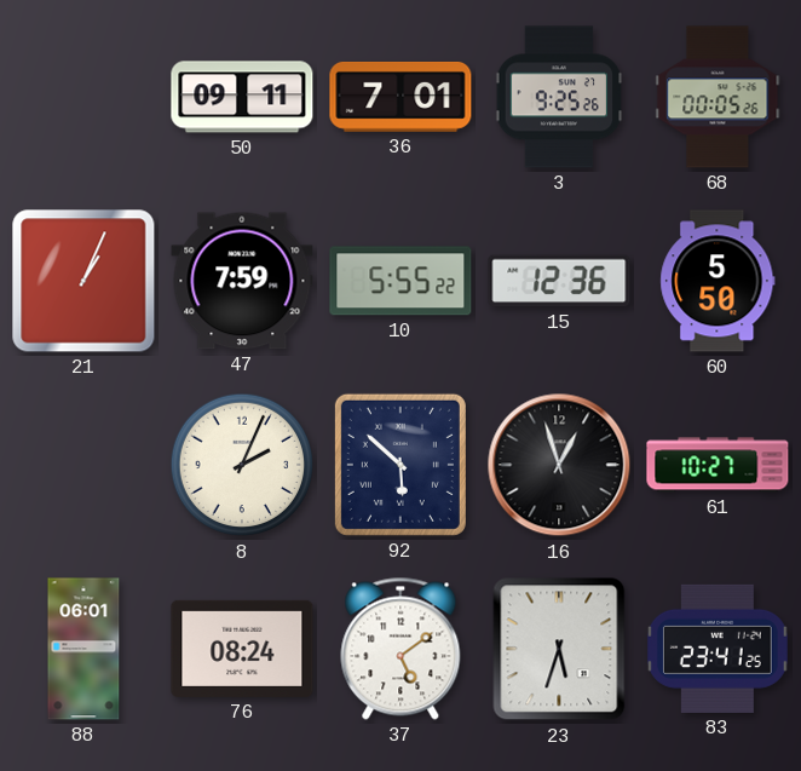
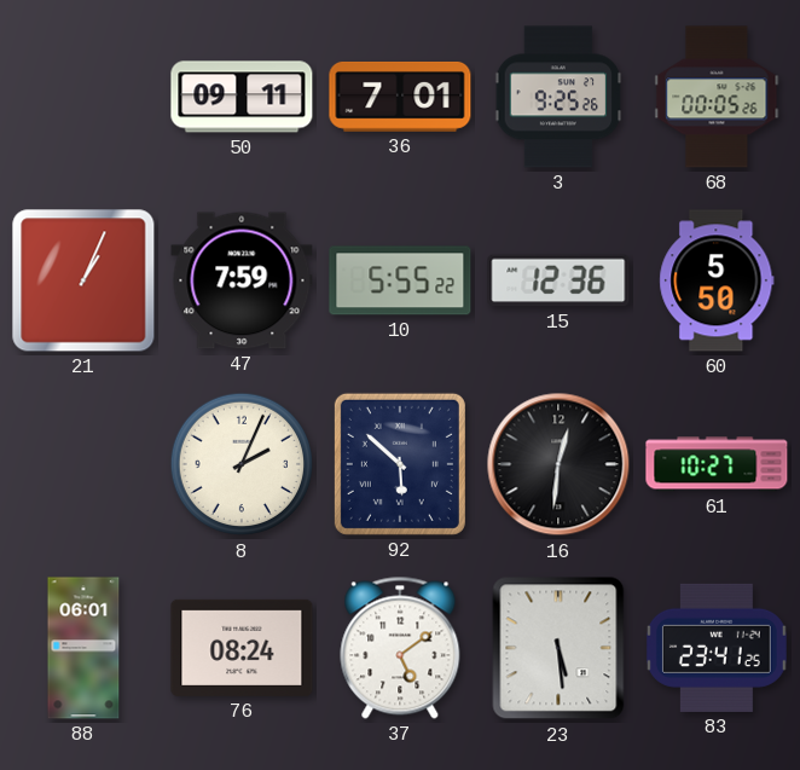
16: 12:57 -> 12:31
23: 5:33 -> 5:29
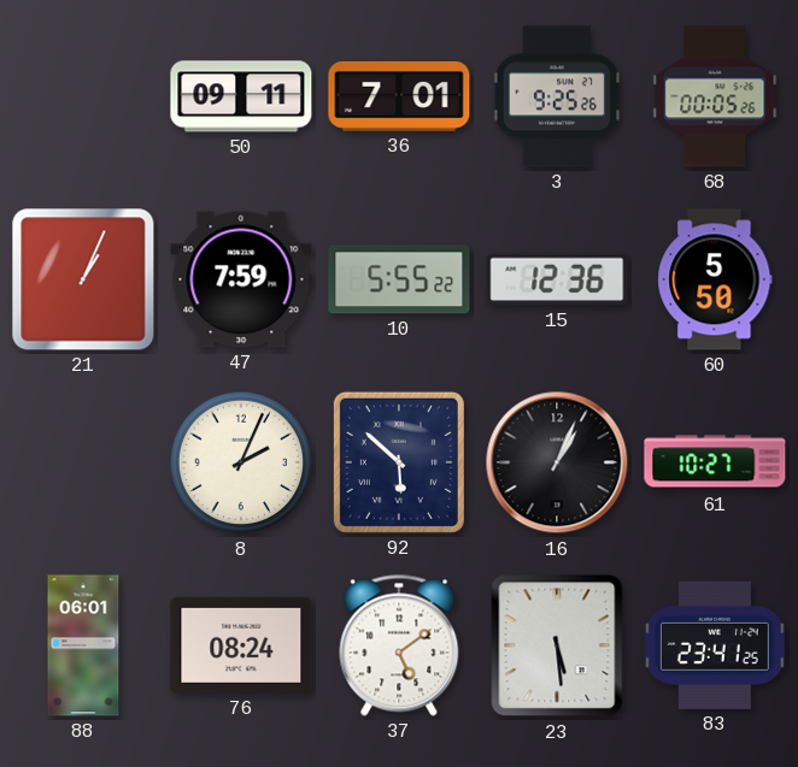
16: 12:31 -> 1:04
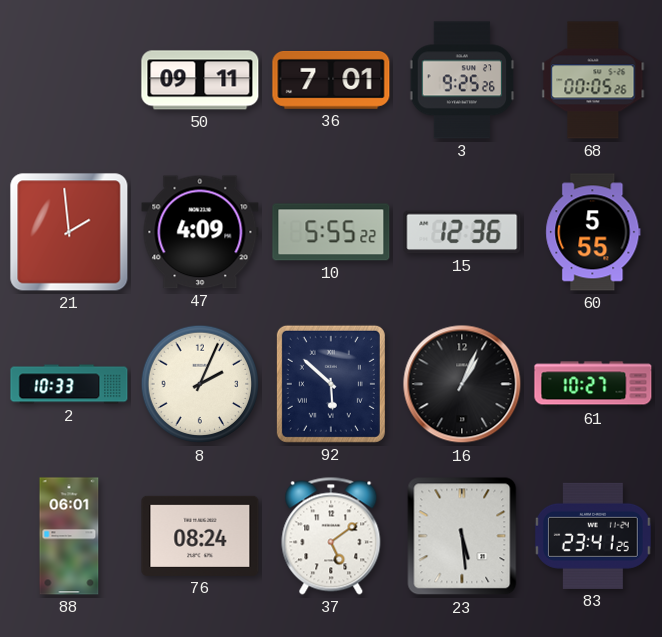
21: 1:04 -> 1:59
47: 7:59 -> 4:09
60: 5:50 -> 5:55
2: none -> 10:33
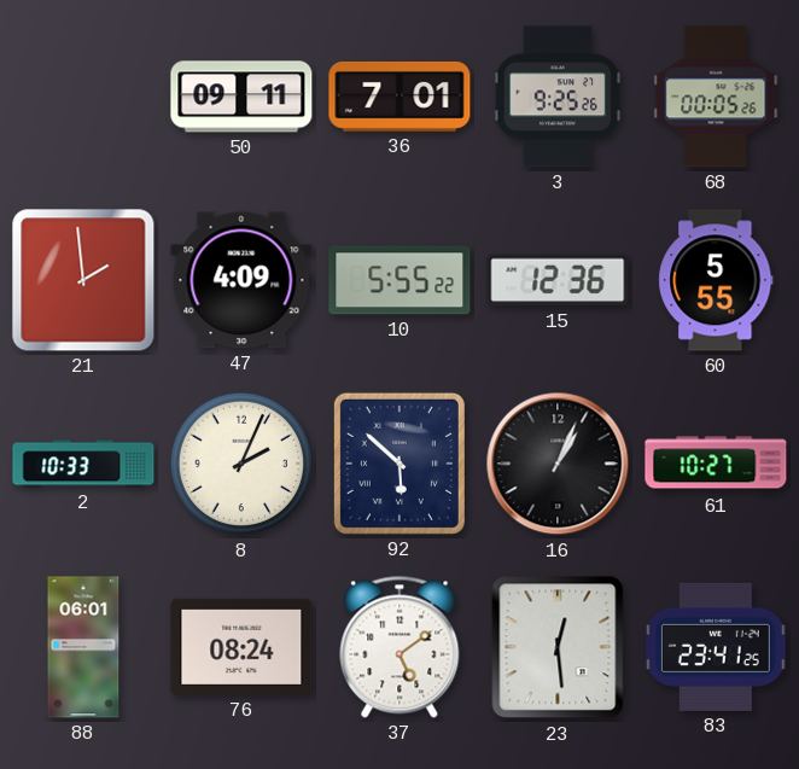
23: 5:29 -> 12:29
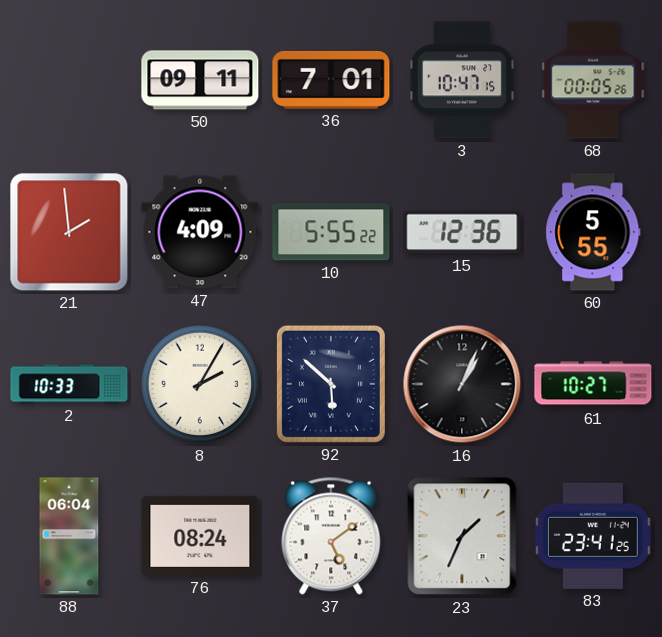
3: 9:25 -> 10:47
8: 2:04 -> 2:05
88: 06:01 -> 06:04
23: 12:29 -> 1:34
